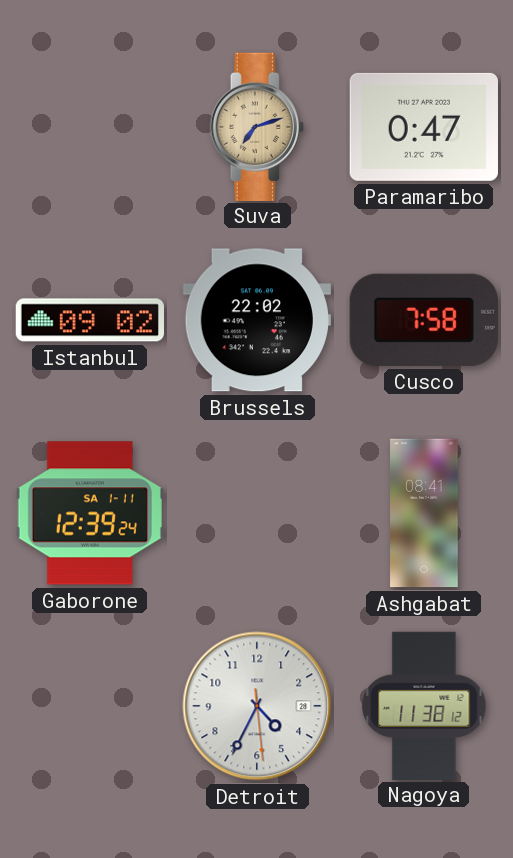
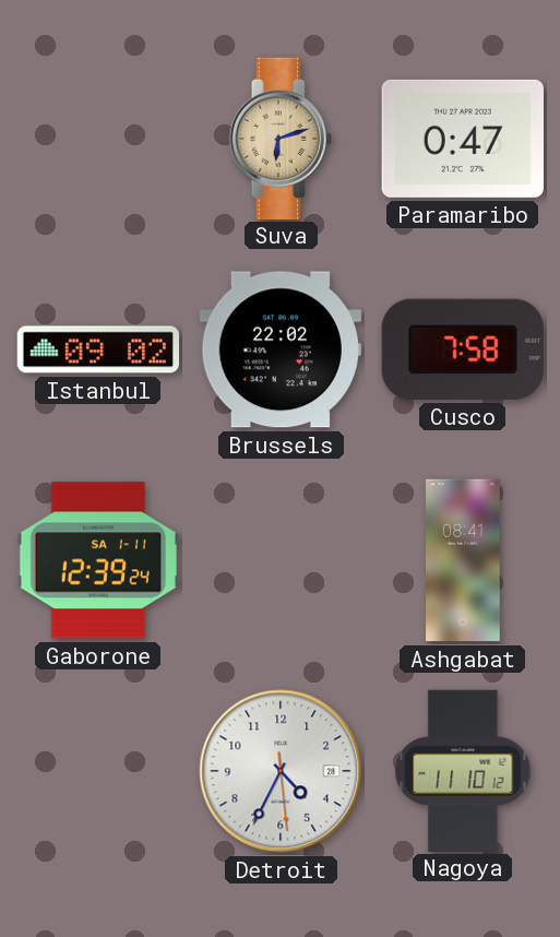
Suva: 7:12 -> 6:12
Nagoya: 11:38 -> 11:10
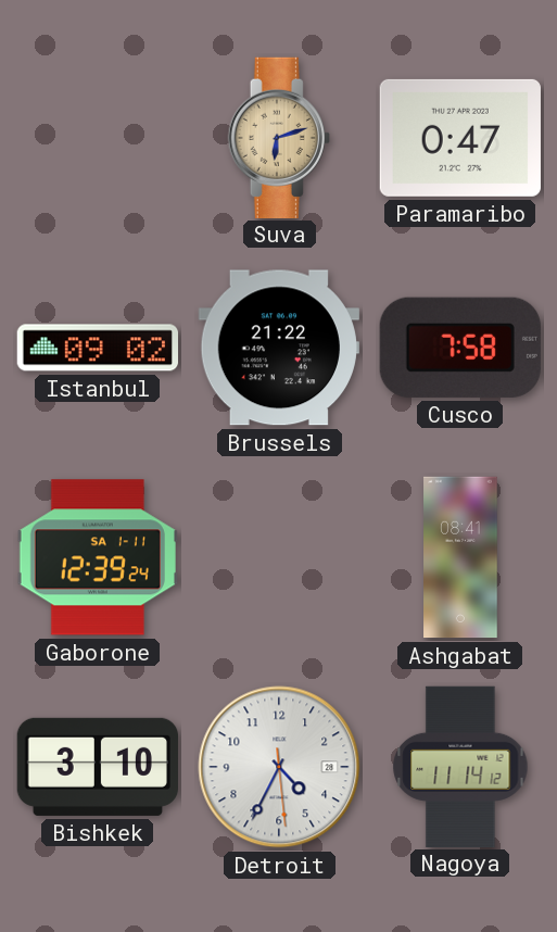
Brussels: 22:02 -> 21:22
Bishkek: none -> 3:10
Nagoya: 11:10 -> 11:14
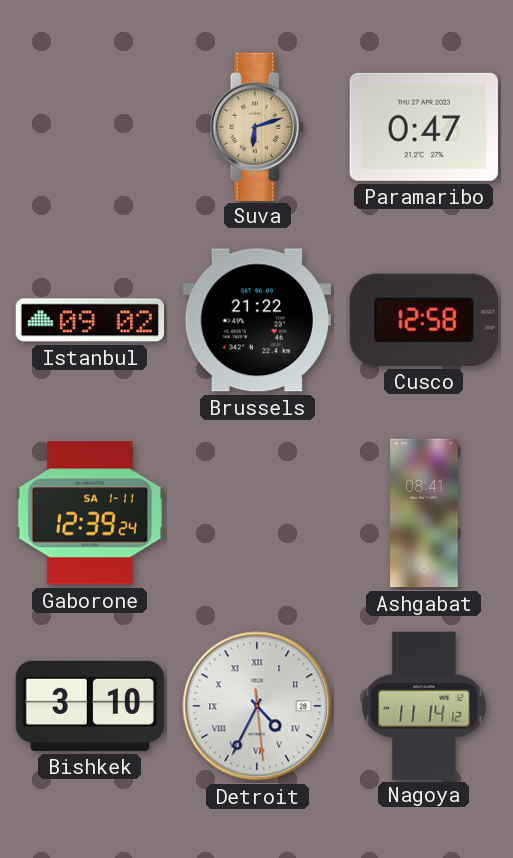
Cusco: 7:58 -> 12:58
Detroit numerals: Arabic -> Roman
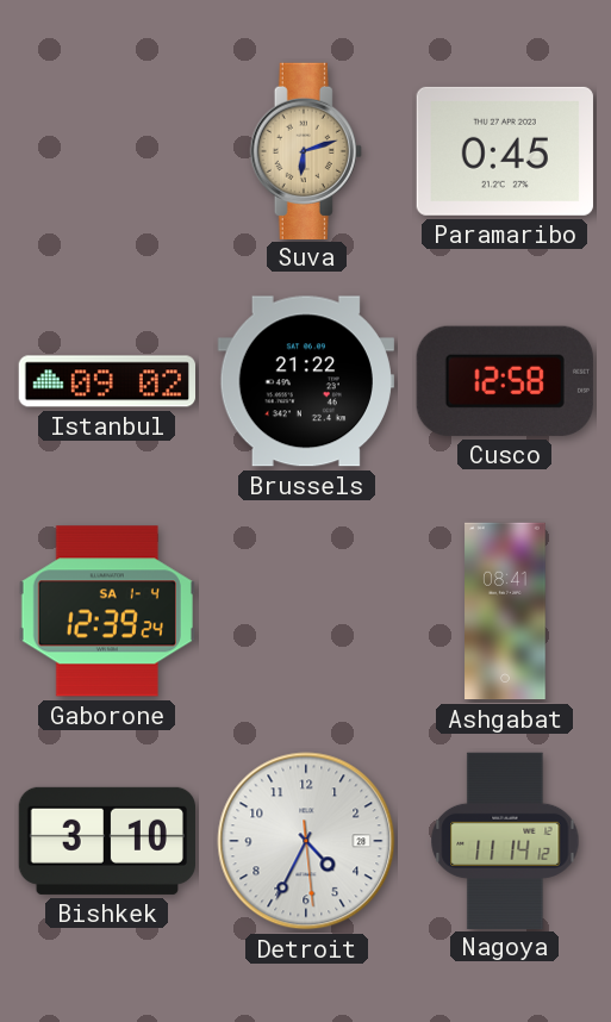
Paramaribo: 0:47 -> 0:45
Gaborone date: SA 1-11 -> SA 1-4
Detroit numerals: Roman -> Arabic
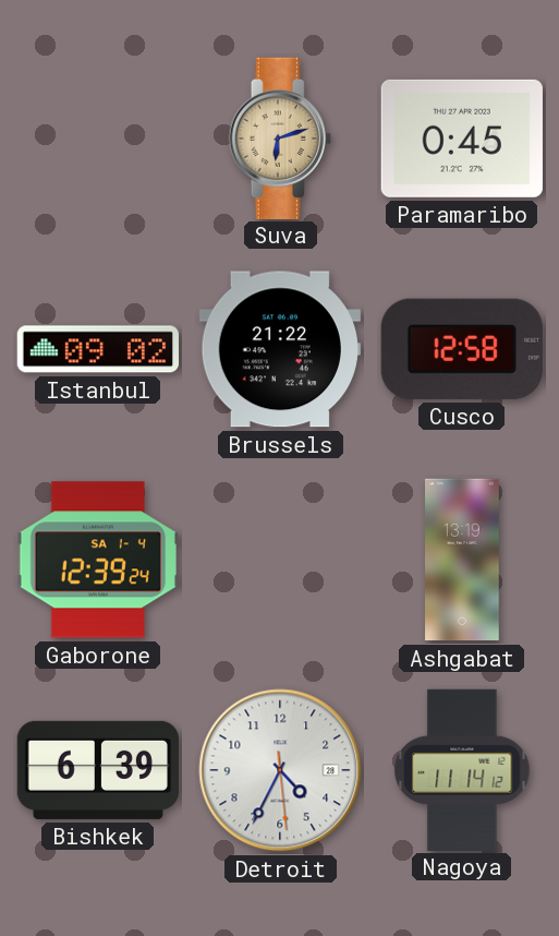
Ashgabat: 08:41 -> 13:19
Bishkek: 3:10 -> 6:39
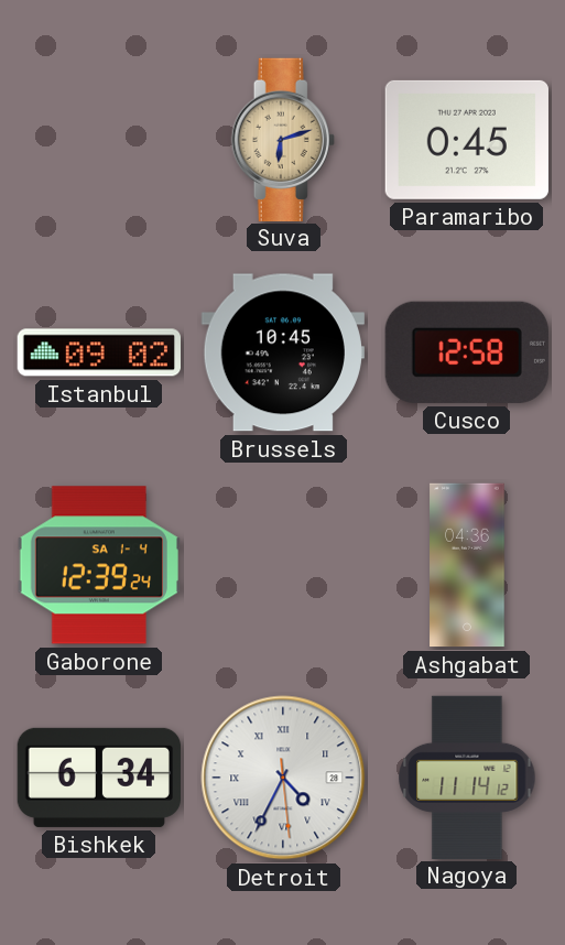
Brussels: 21:22 -> 10:45
Ashgabat: 13:19 -> 04:36
Bishkek: 6:39 -> 6:34
Detroit numerals: Arabic -> Roman
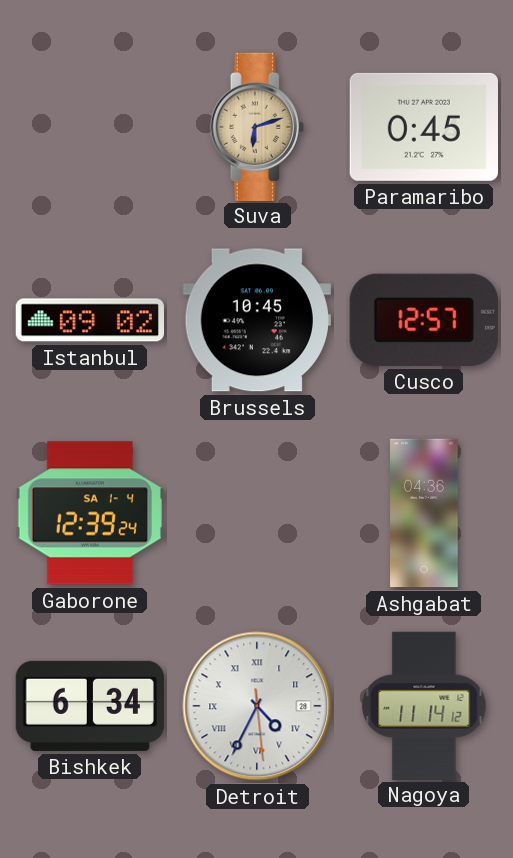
Cusco: 12:58 -> 12:57
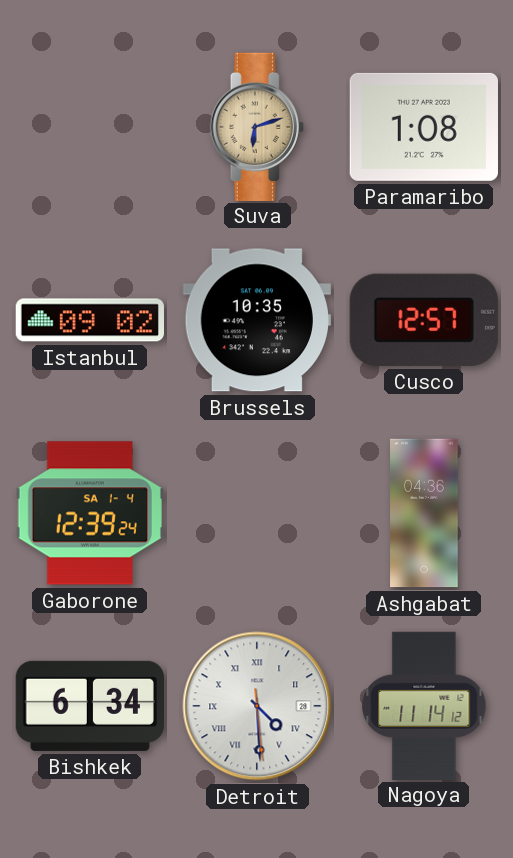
Paramaribo: 0:45 -> 1:08
Brussels: 10:45 -> 10:35
Detroit: 4:34 -> 4:29
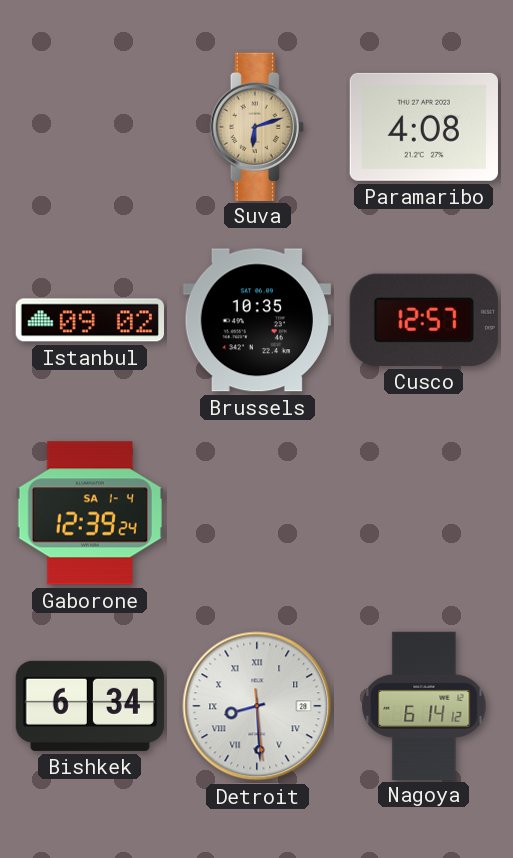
Paramaribo: 1:08 -> 4:08
Ashgabat: 04:36 -> none
Detroit: 4:29 -> 8:29
Nagoya: 11:14 -> 6:14
